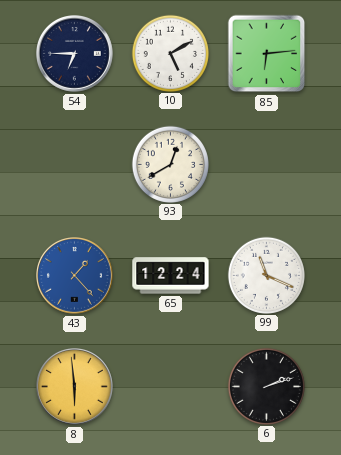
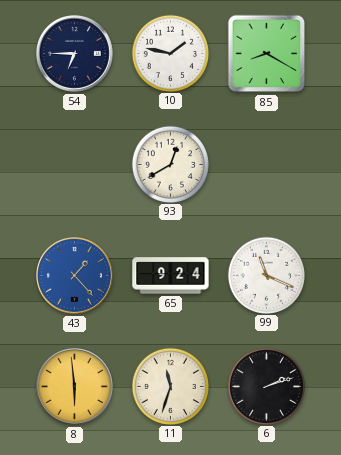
10: 5:10 -> 1:47
85: 6:14 -> 8:20
65: 12:24 -> 9:24
11: none -> 11:33
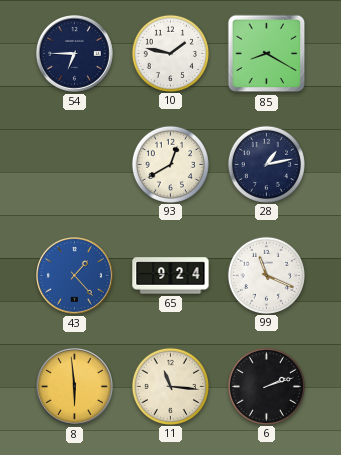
28: none -> 1:13
11: 11:33 -> 11:16
